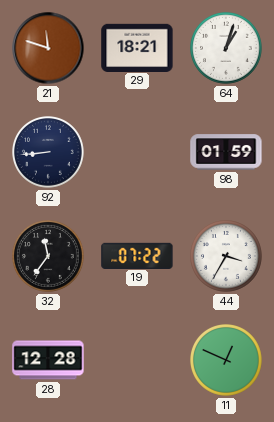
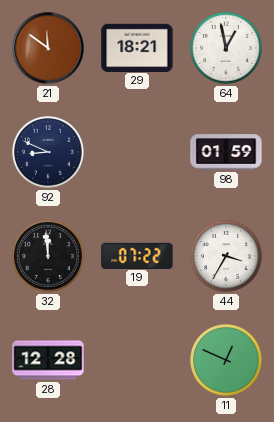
21: 11:48 -> 11:51
64: 1:03 -> 12:58
92: 8:44 -> 8:49
32: 11:36 -> 11:59
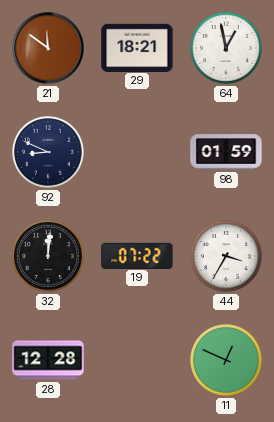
32: 11:59 -> 12:01
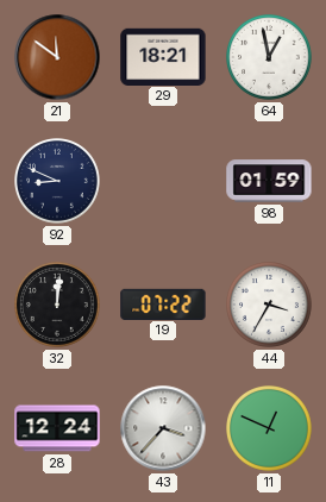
28: 12:28 -> 12:24
43: none -> 3:37
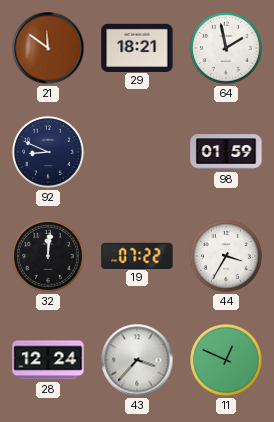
64: 12:58 -> 1:58
